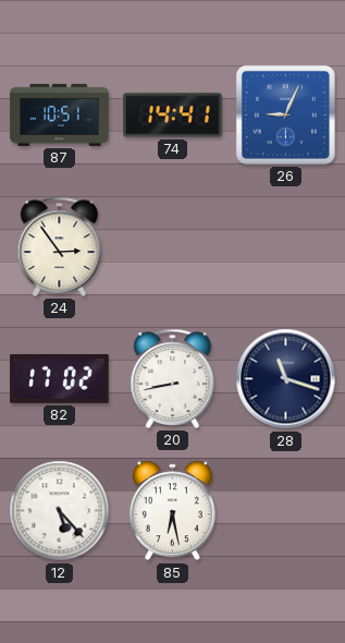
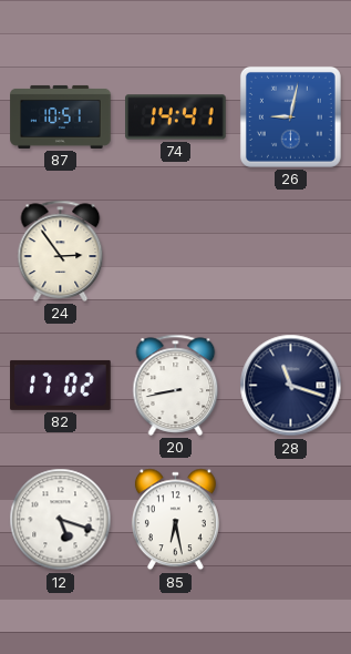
26: 9:04 -> 9:02
12: 5:23 -> 5:18
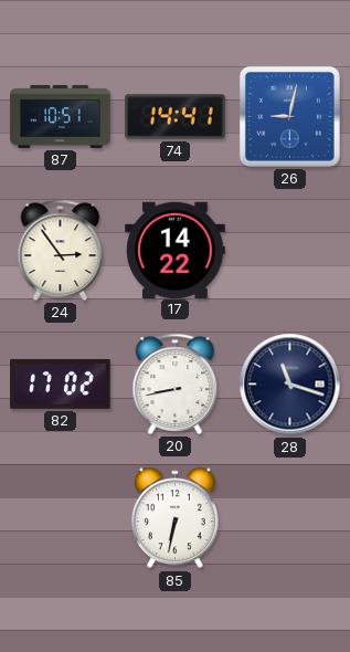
17: none -> 14:22
12: 5:18 -> none
85: 6:28 -> 6:32
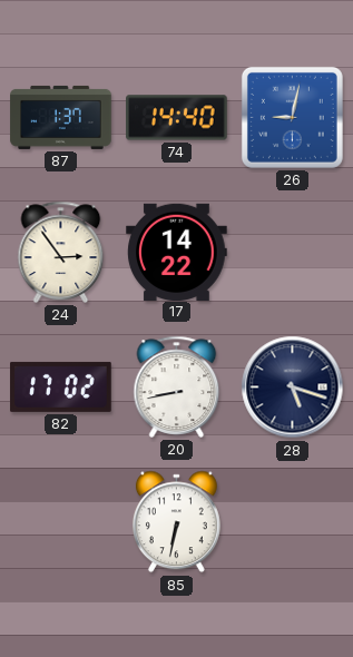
87: 10:51 -> 1:37
74: 14:41 -> 14:40
28: 11:18 -> 5:18
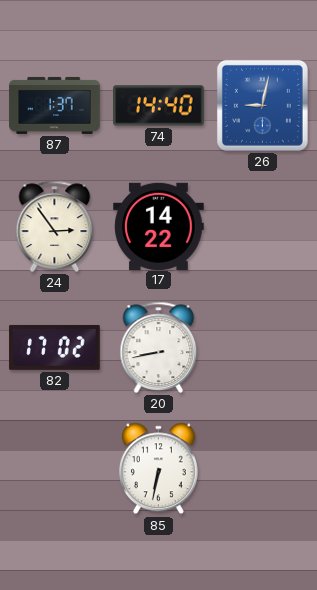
28: 5:18 -> none
